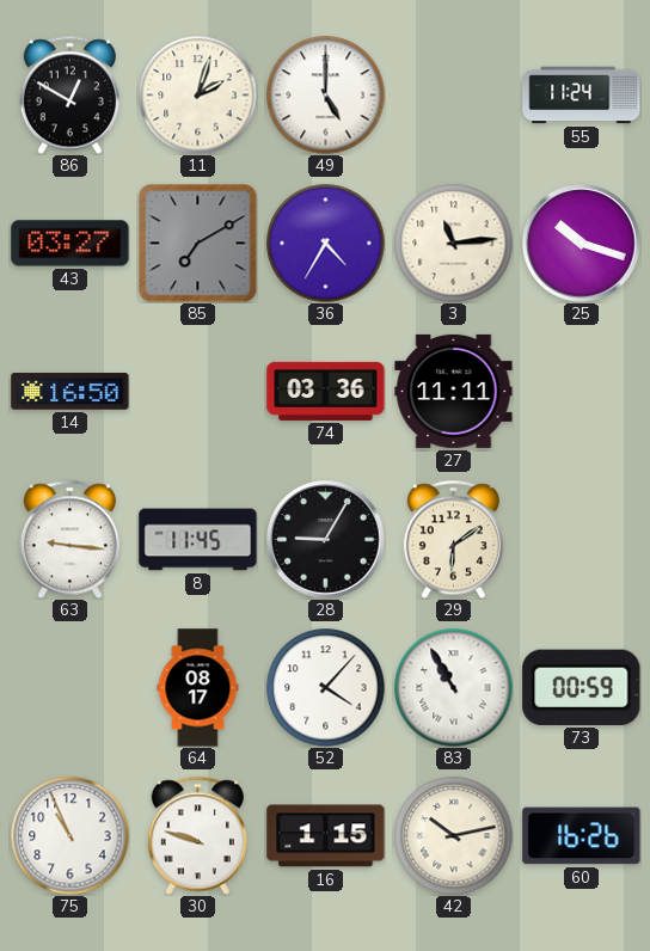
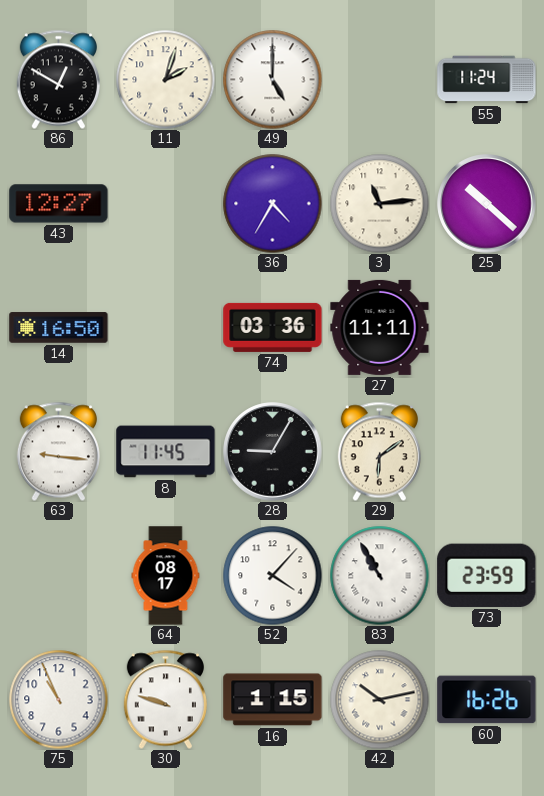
43: 03:27 -> 12:27
85: 7:10 -> none
25: 10:18 -> 10:22
73: 00:59 -> 23:59
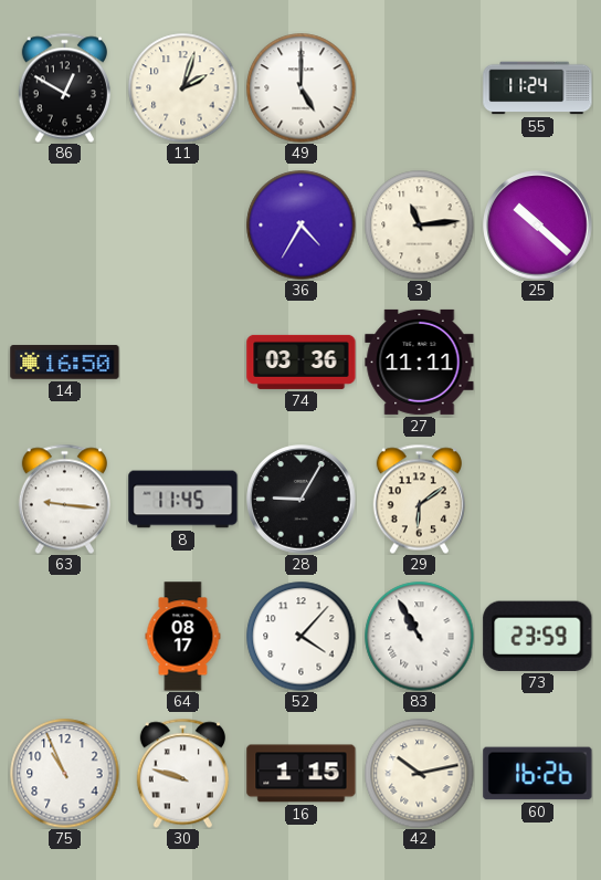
43: 12:27 -> none
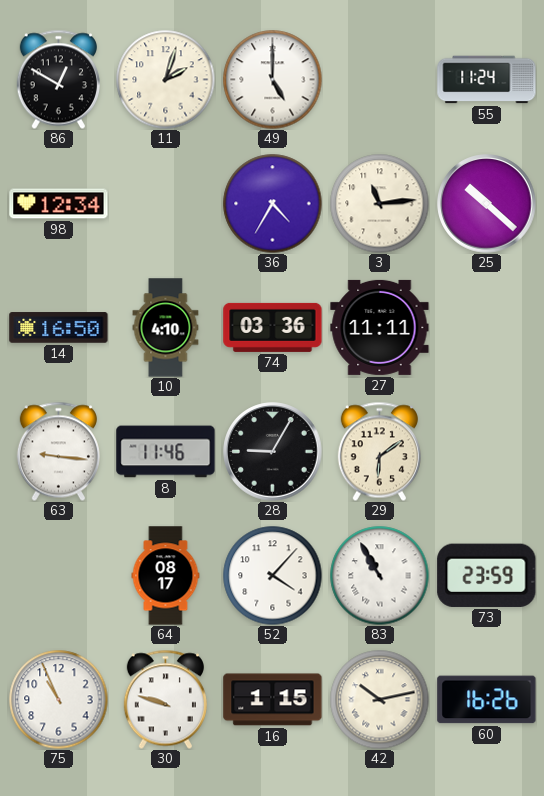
98: none -> 12:34
10: none -> 4:10
8: 11:45 -> 11:46
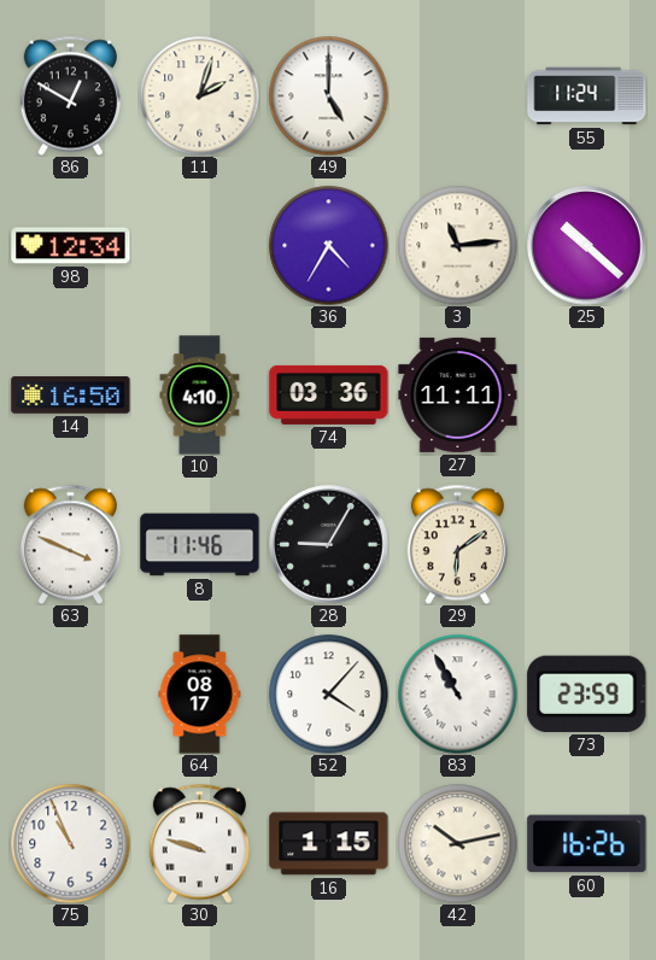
63: 9:16 -> 3:49
